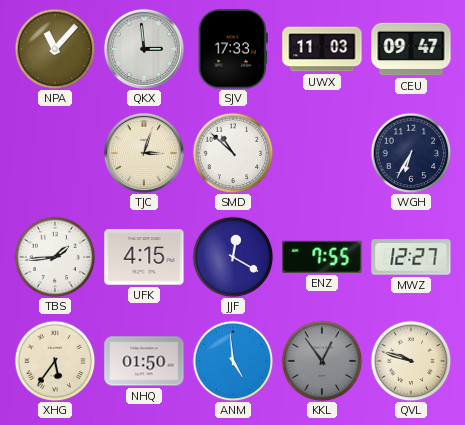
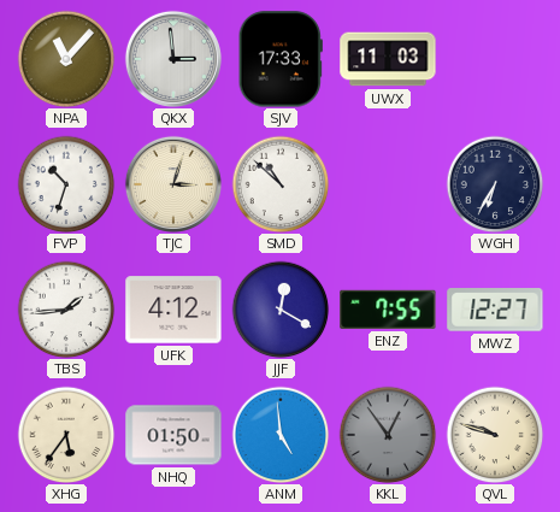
CEU: 09:47 -> none
FVP: none -> 10:33
UFK: 4:15 -> 4:12
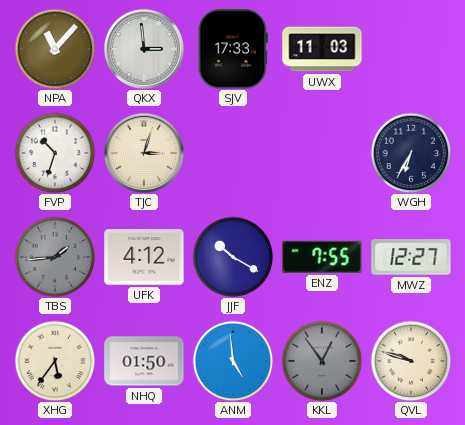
SMD: 10:52 -> none
TBS dial: white -> grey
JJF: 12:20 -> 10:20
